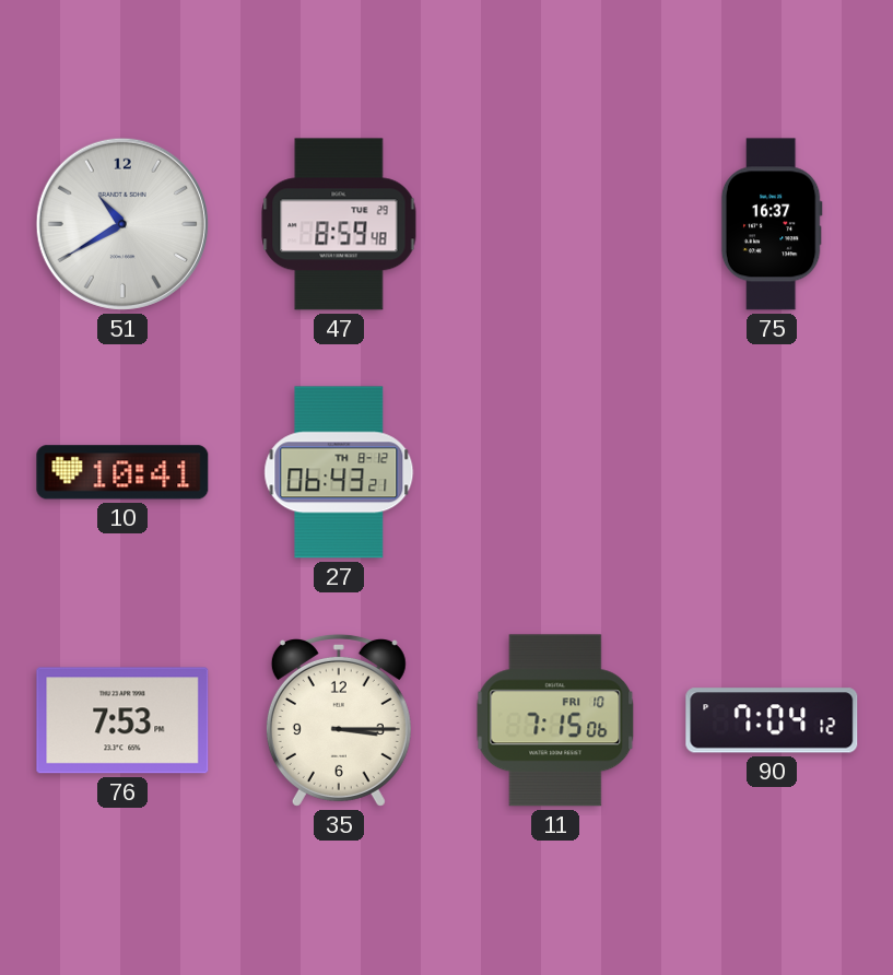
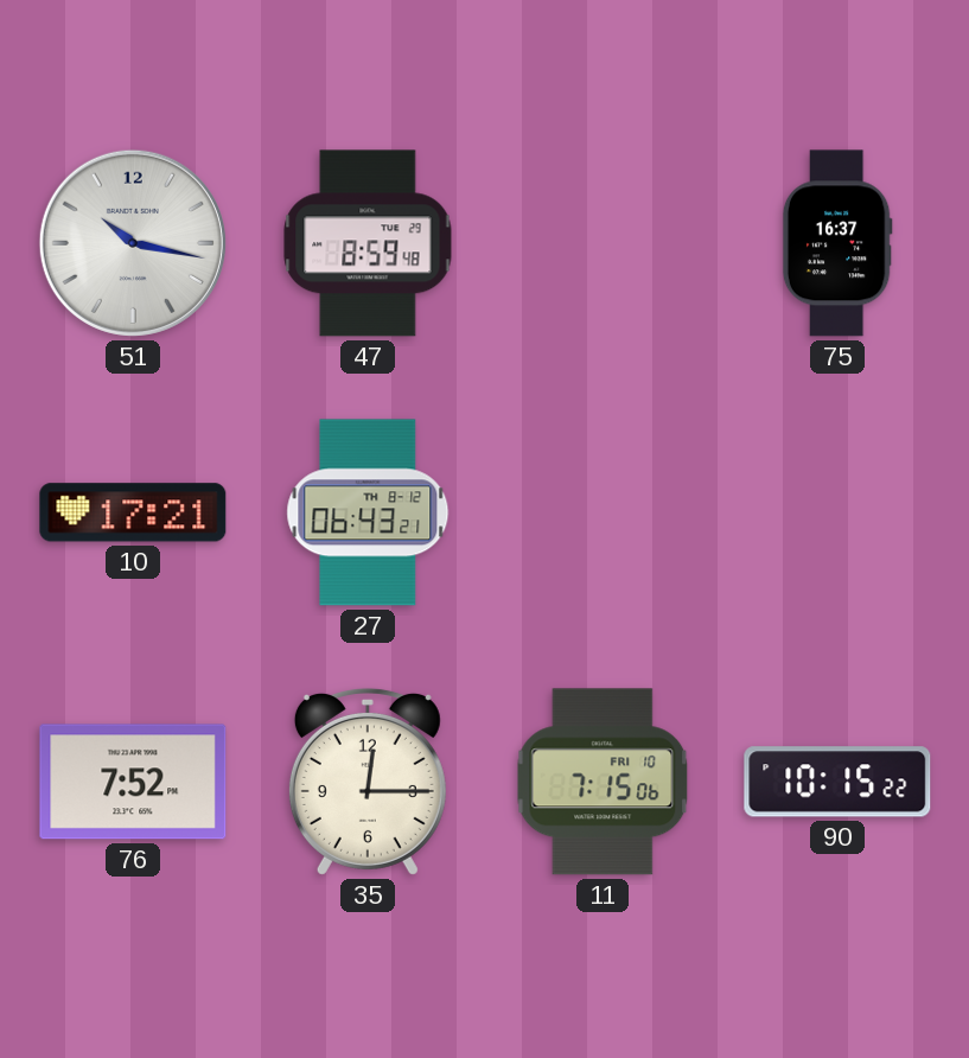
51: 10:40 -> 10:17
10: 10:41 -> 17:21
76: 7:53 -> 7:52
35: 3:15 -> 12:15
90: 7:04 -> 10:15
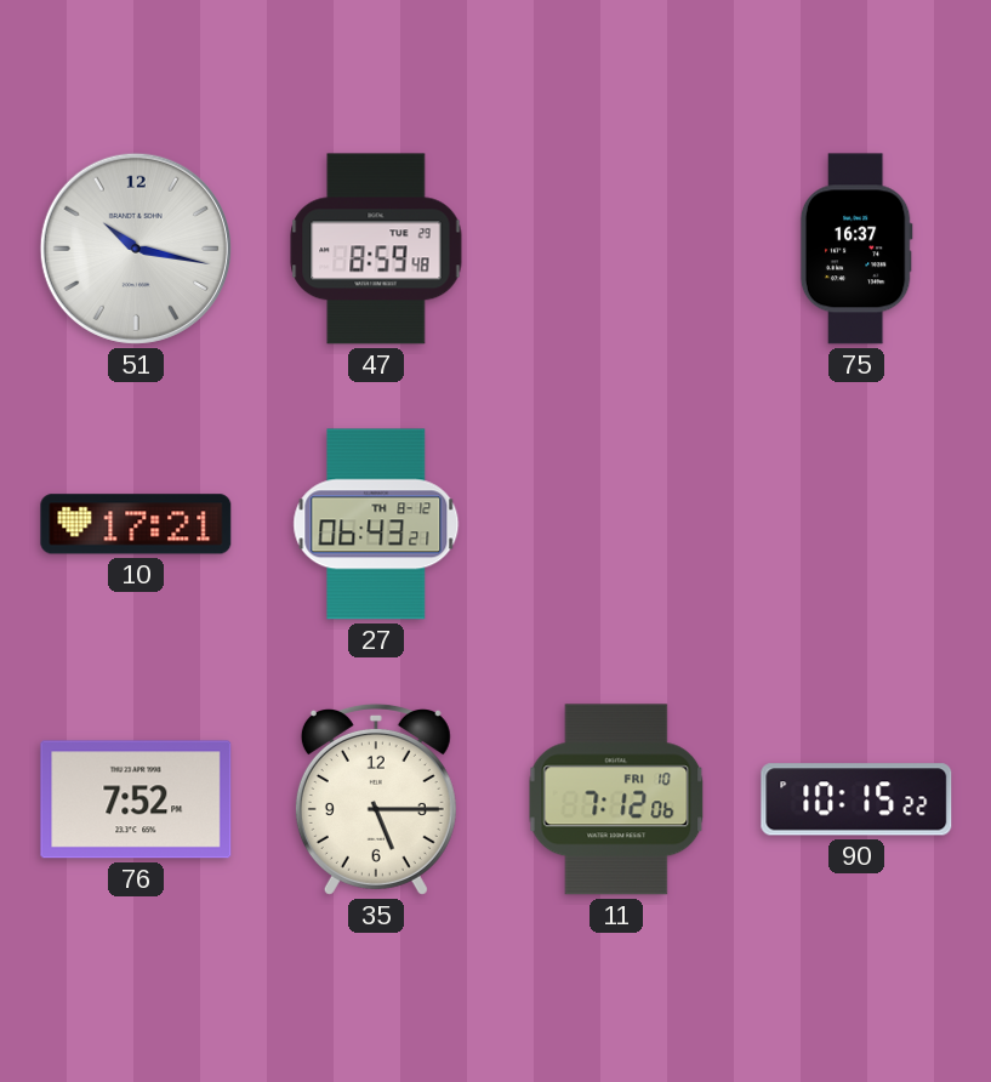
35: 12:15 -> 5:15
11: 7:15 -> 7:12
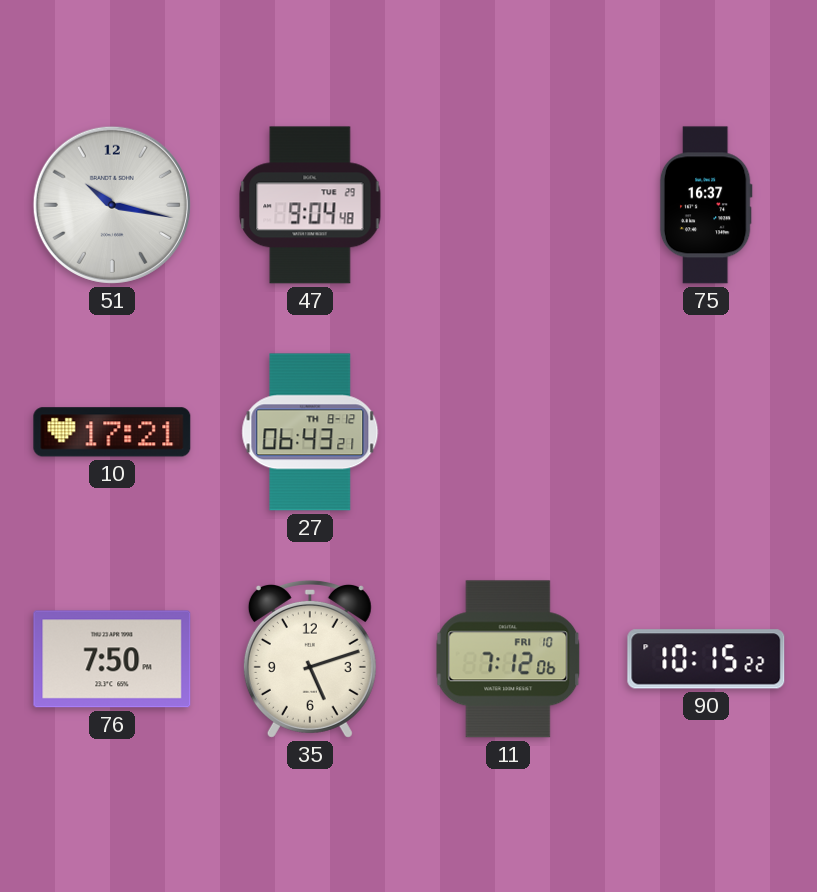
47: 8:59 -> 9:04
76: 7:52 -> 7:50
35: 5:15 -> 5:12
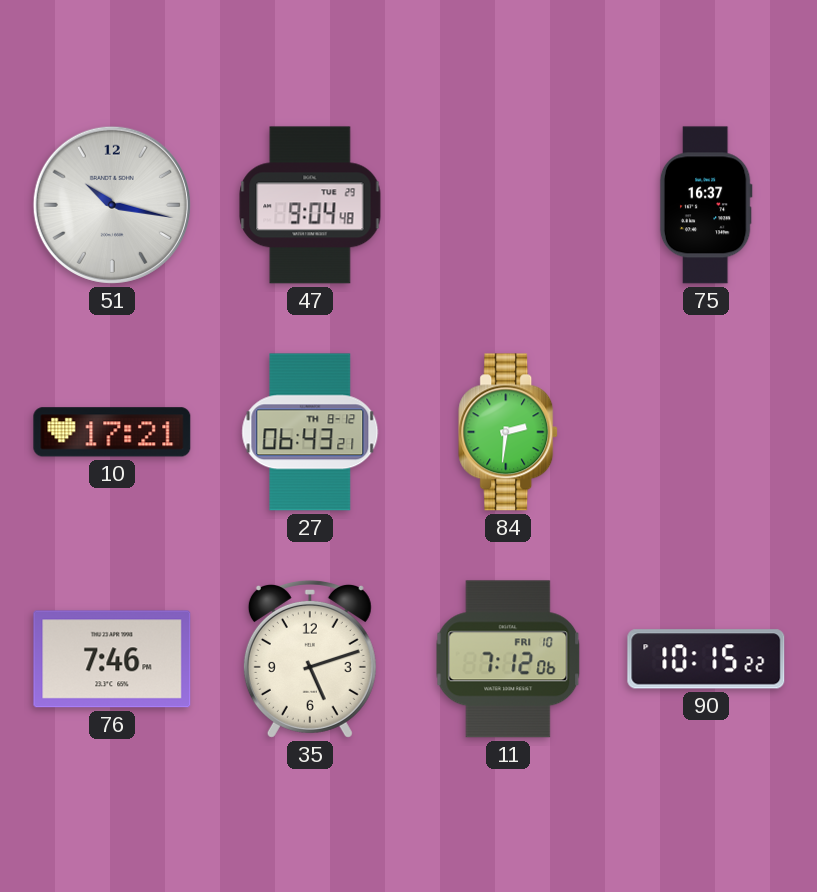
84: none -> 2:31
76: 7:50 -> 7:46
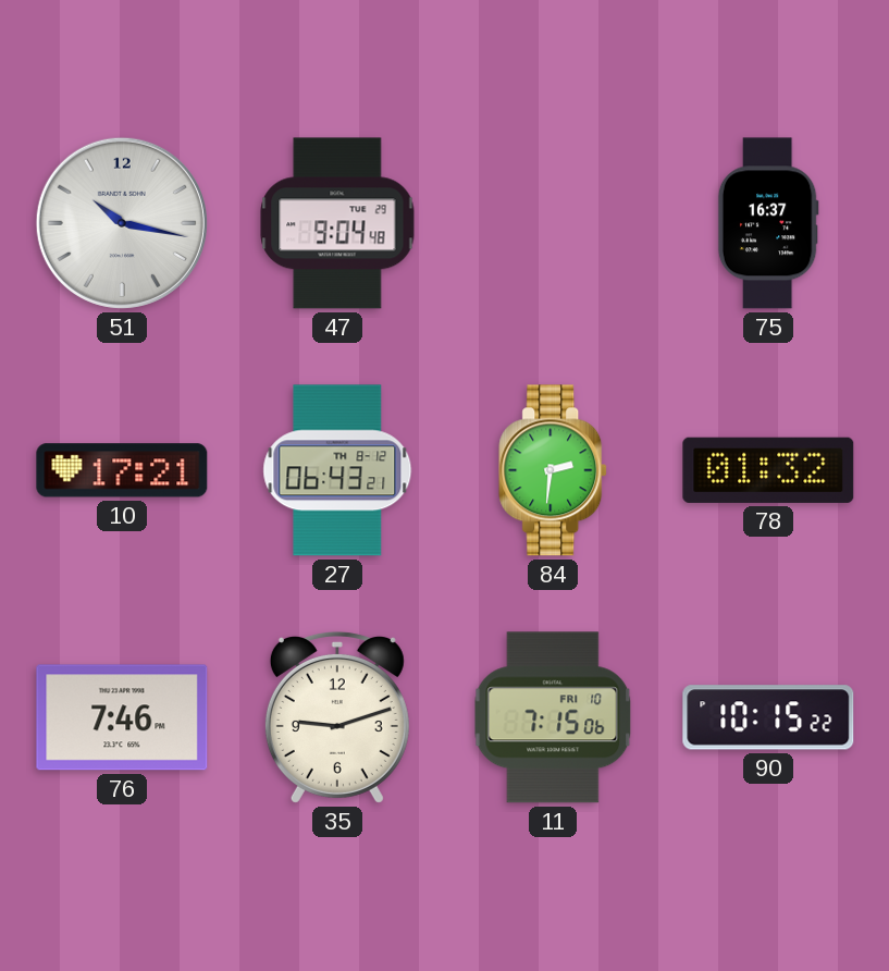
78: none -> 01:32
35: 5:12 -> 9:12
11: 7:12 -> 7:15
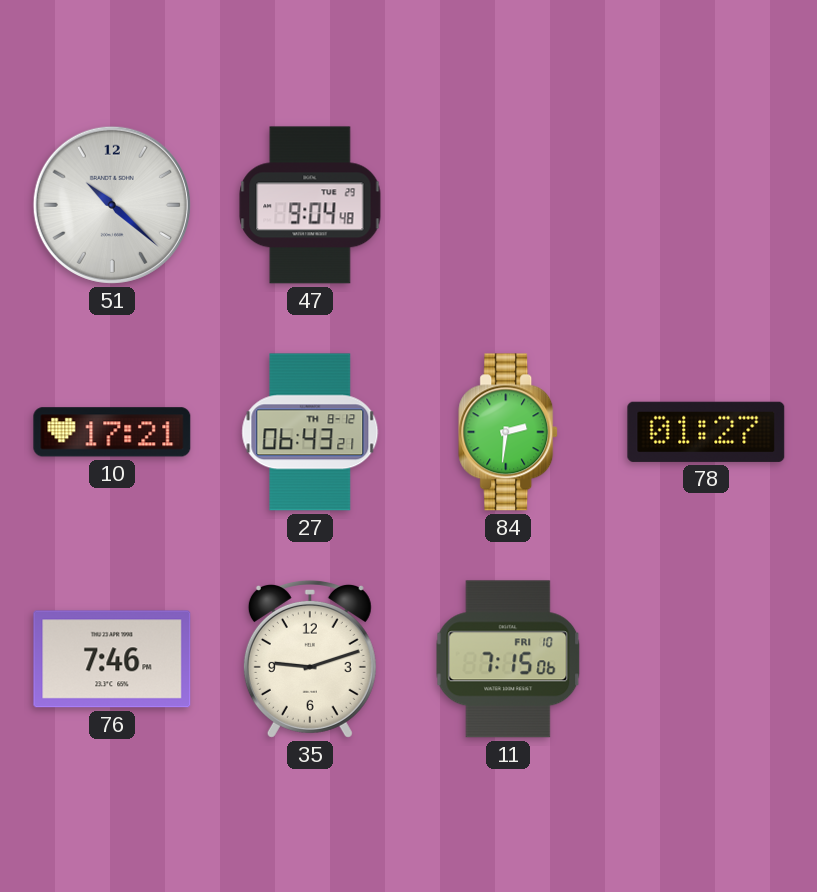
51: 10:17 -> 10:22
75: 16:37 -> none
78: 01:32 -> 01:27
90: 10:15 -> none
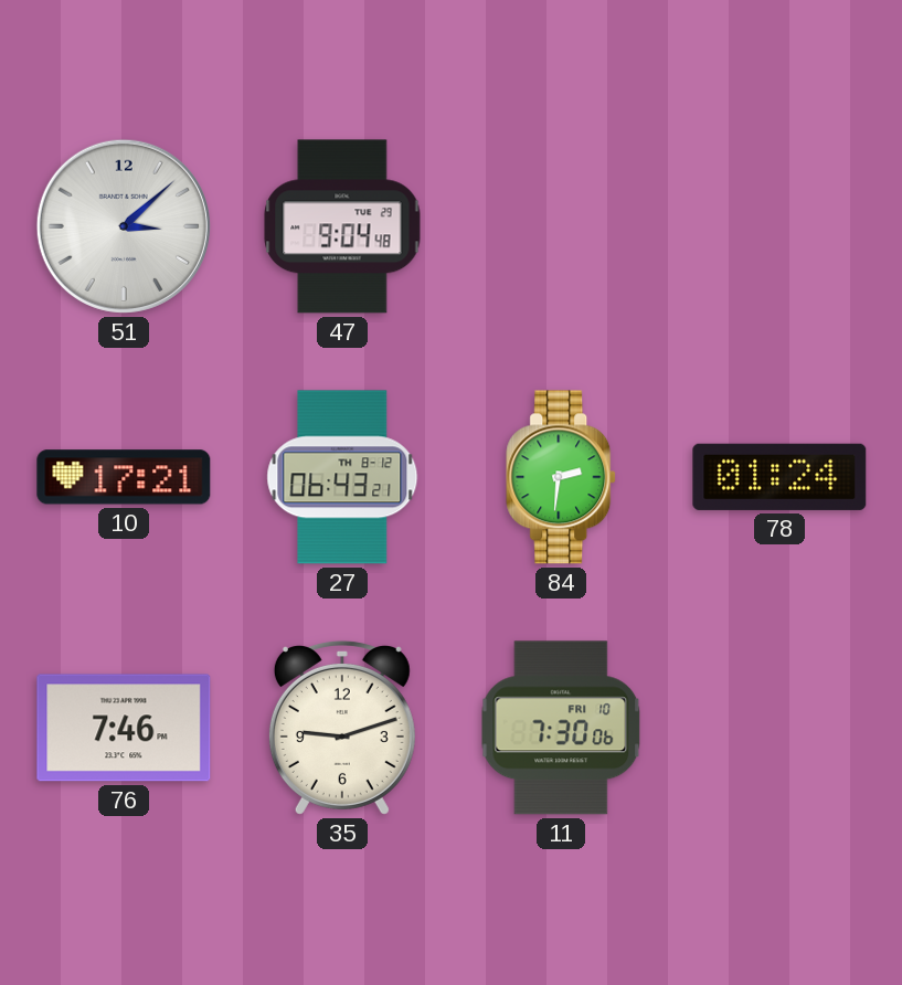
51: 10:22 -> 3:08
78: 01:27 -> 01:24
11: 7:15 -> 7:30
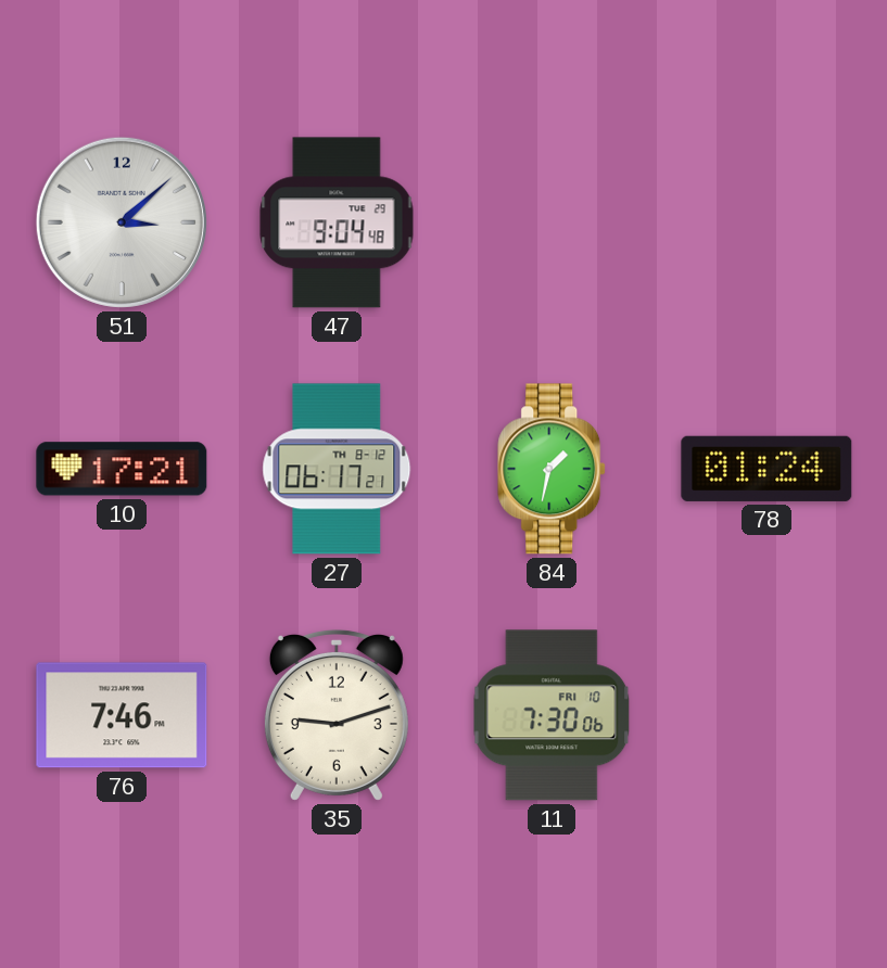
27: 06:43 -> 06:17
84: 2:31 -> 1:32
